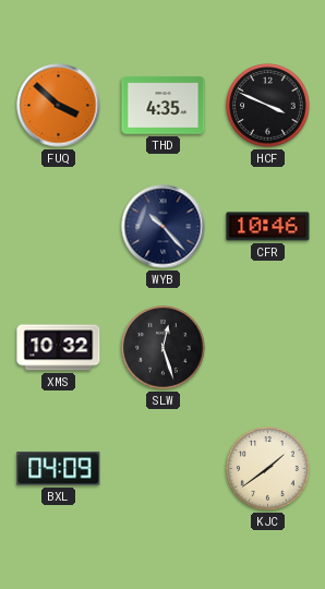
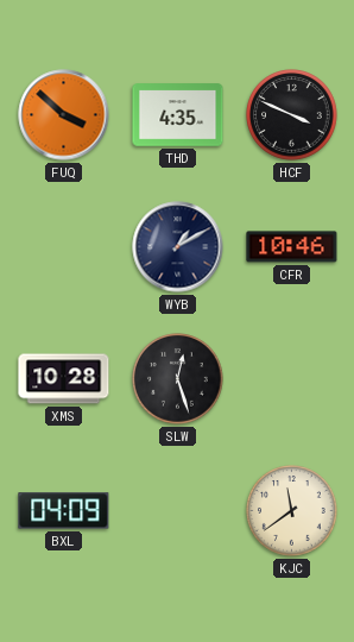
WYB: 10:23 -> 1:10
XMS: 10:32 -> 10:28
KJC: 1:39 -> 11:39
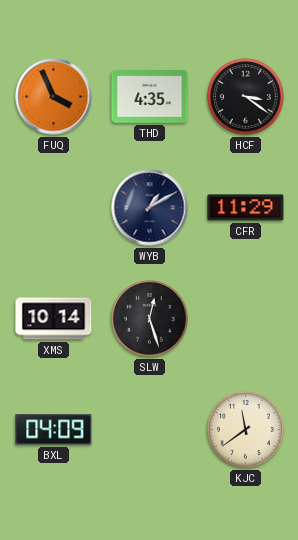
FUQ: 3:52 -> 3:56
HCF: 3:49 -> 3:21
CFR: 10:46 -> 11:29
XMS: 10:28 -> 10:14
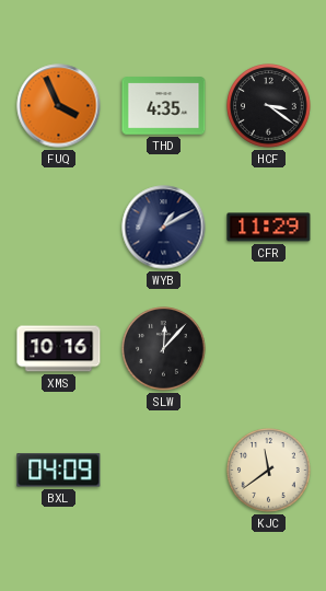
XMS: 10:14 -> 10:16
SLW: 12:27 -> 12:07
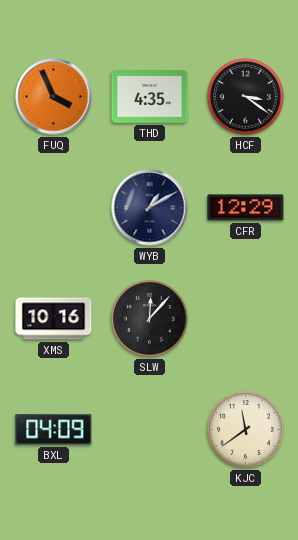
CFR: 11:29 -> 12:29
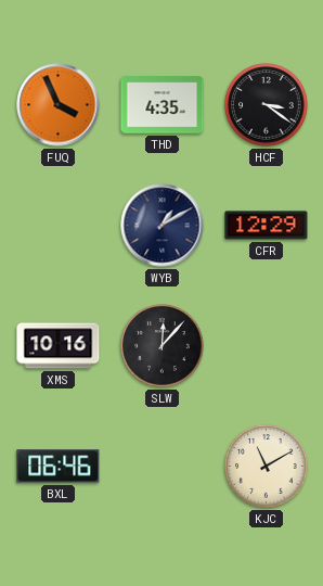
BXL: 04:09 -> 06:46
KJC: 11:39 -> 11:10
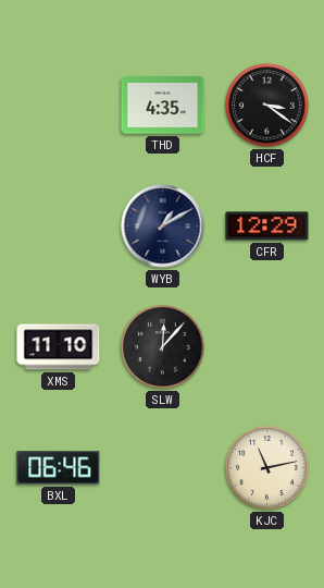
FUQ: 3:56 -> none
XMS: 10:16 -> 11:10
KJC: 11:10 -> 11:13
